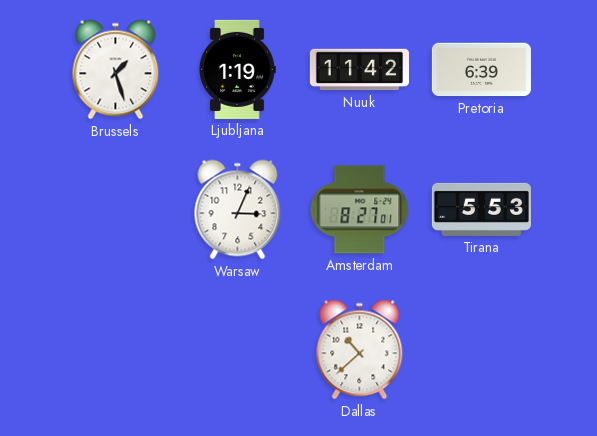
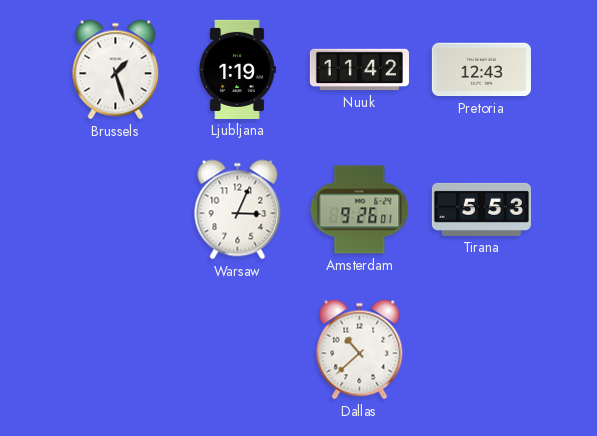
Pretoria: 6:39 -> 12:43
Amsterdam: 8:27 -> 9:26
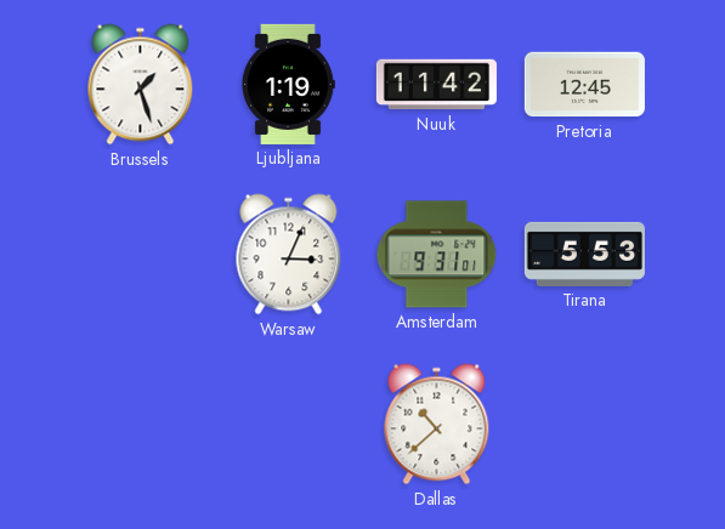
Pretoria: 12:43 -> 12:45
Amsterdam: 9:26 -> 9:31
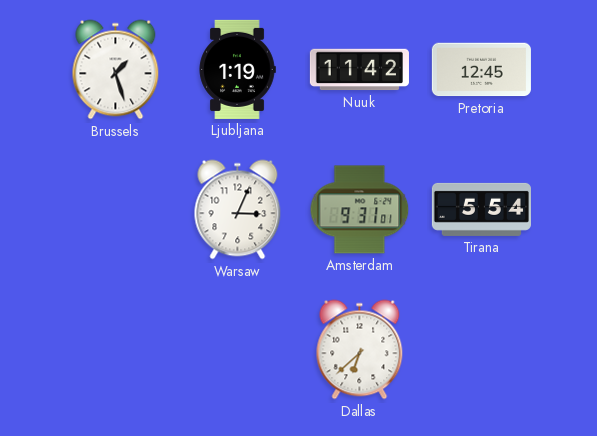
Tirana: 5:53 -> 5:54
Dallas: 10:38 -> 6:38
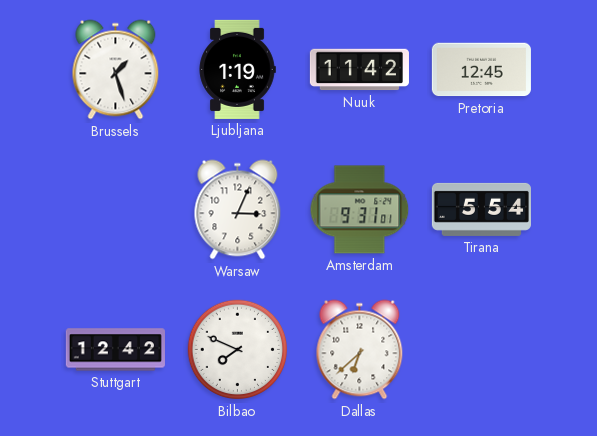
Stuttgart: none -> 12:42
Bilbao: none -> 7:49
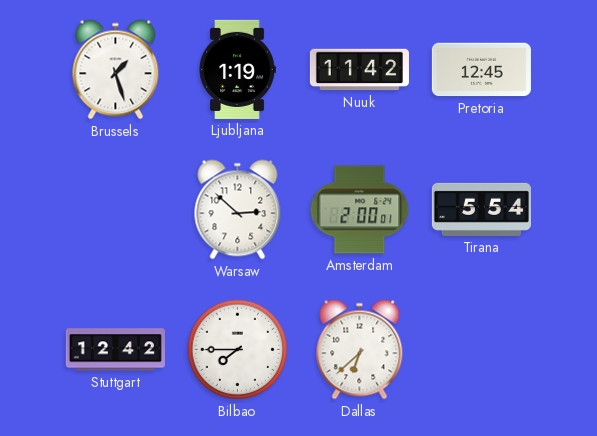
Warsaw: 3:04 -> 2:52
Amsterdam: 9:31 -> 2:00
Bilbao: 7:49 -> 7:45
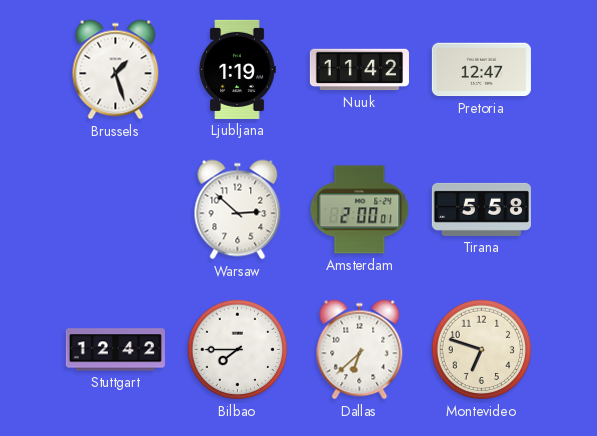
Pretoria: 12:45 -> 12:47
Tirana: 5:54 -> 5:58
Montevideo: none -> 6:48
